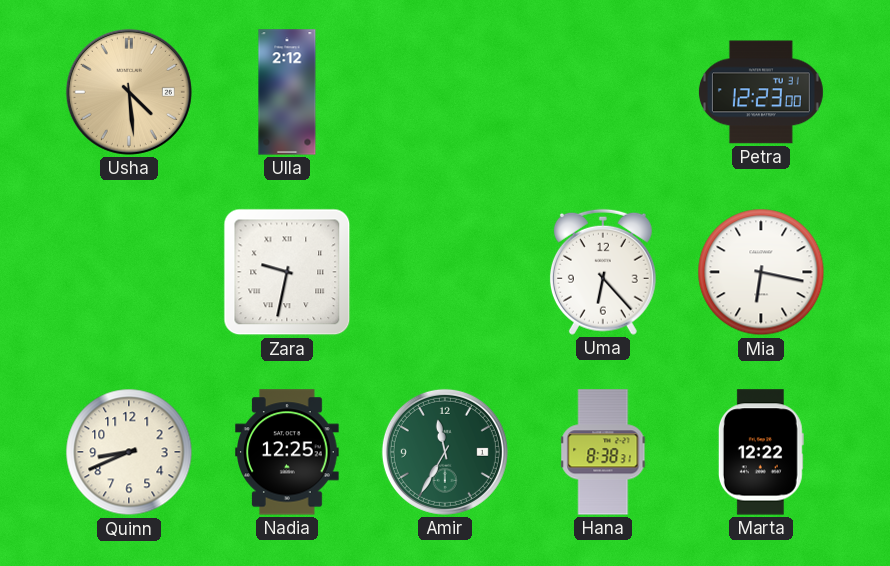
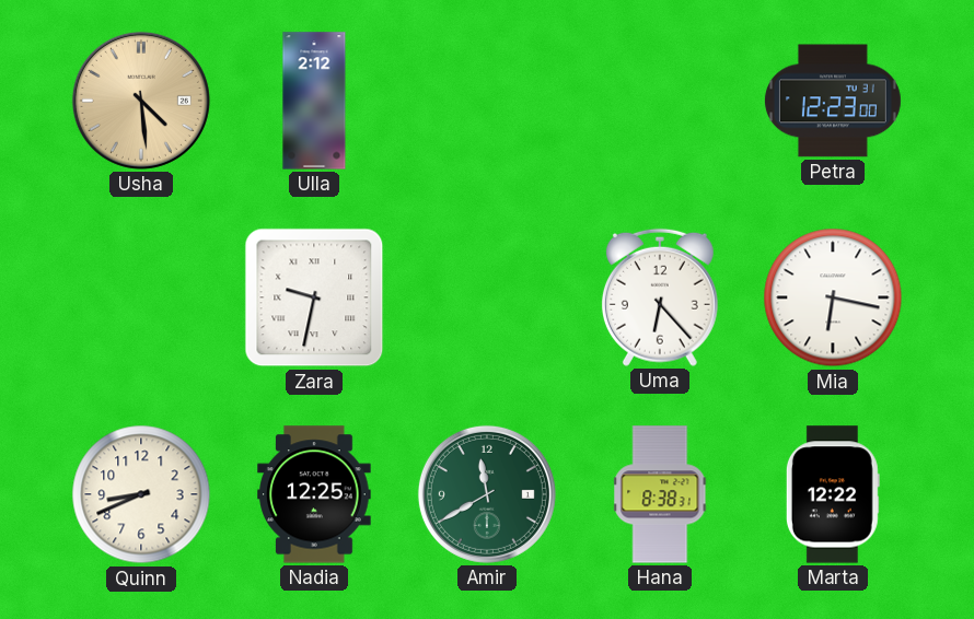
Amir: 11:35 -> 11:40
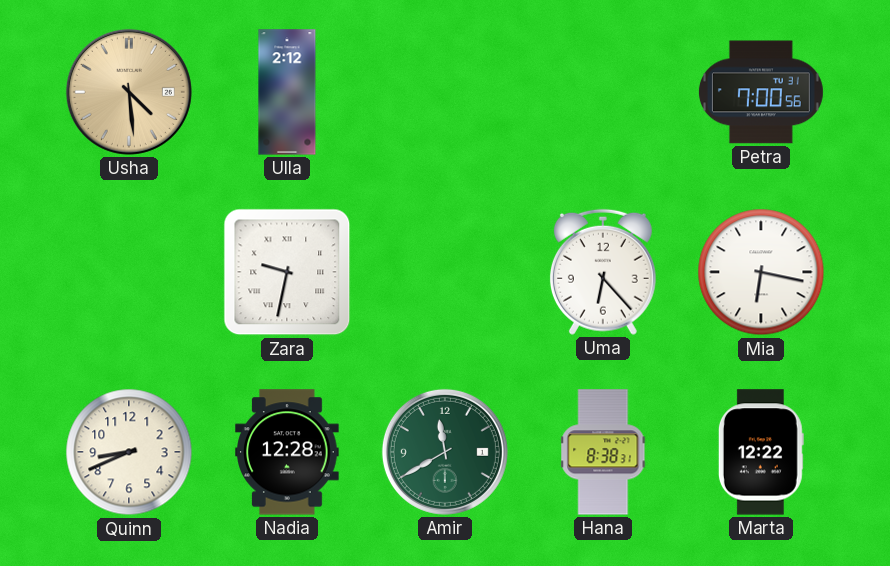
Petra: 12:23 -> 7:00
Nadia: 12:25 -> 12:28
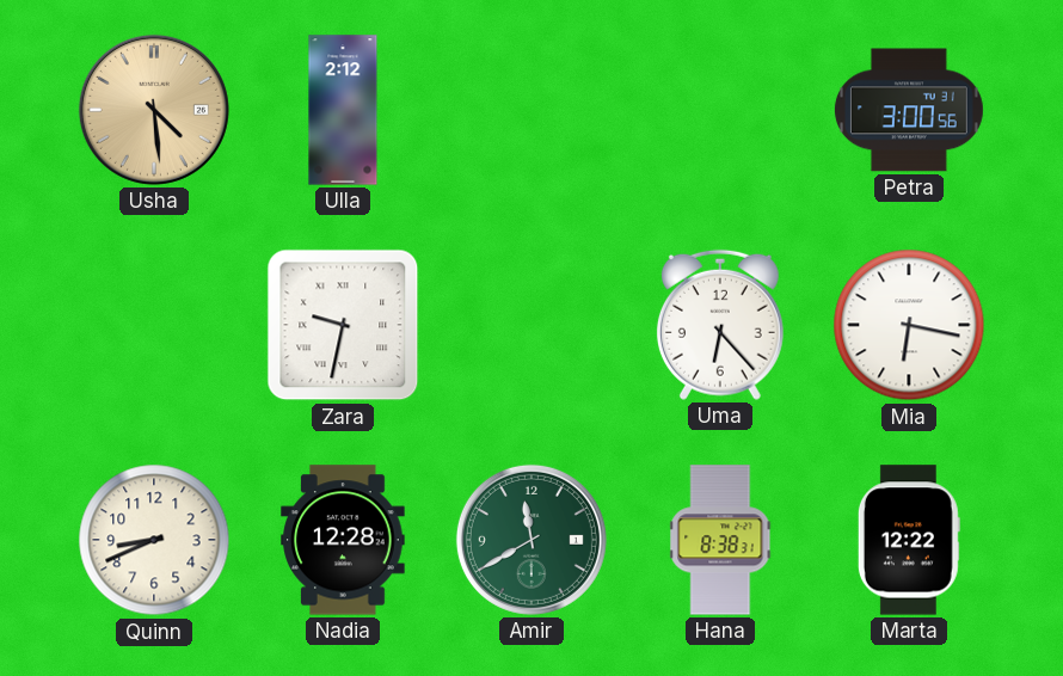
Petra: 7:00 -> 3:00
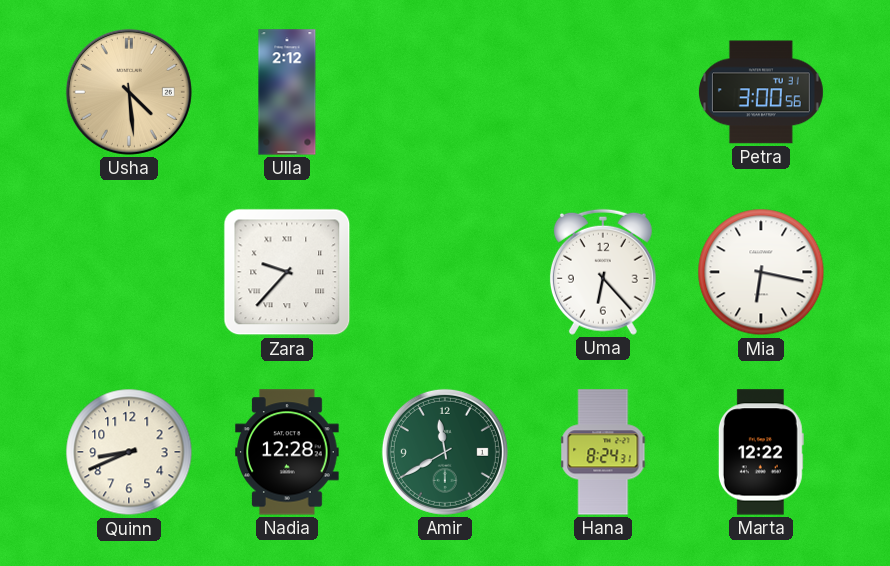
Zara: 9:32 -> 9:37
Hana: 8:38 -> 8:24
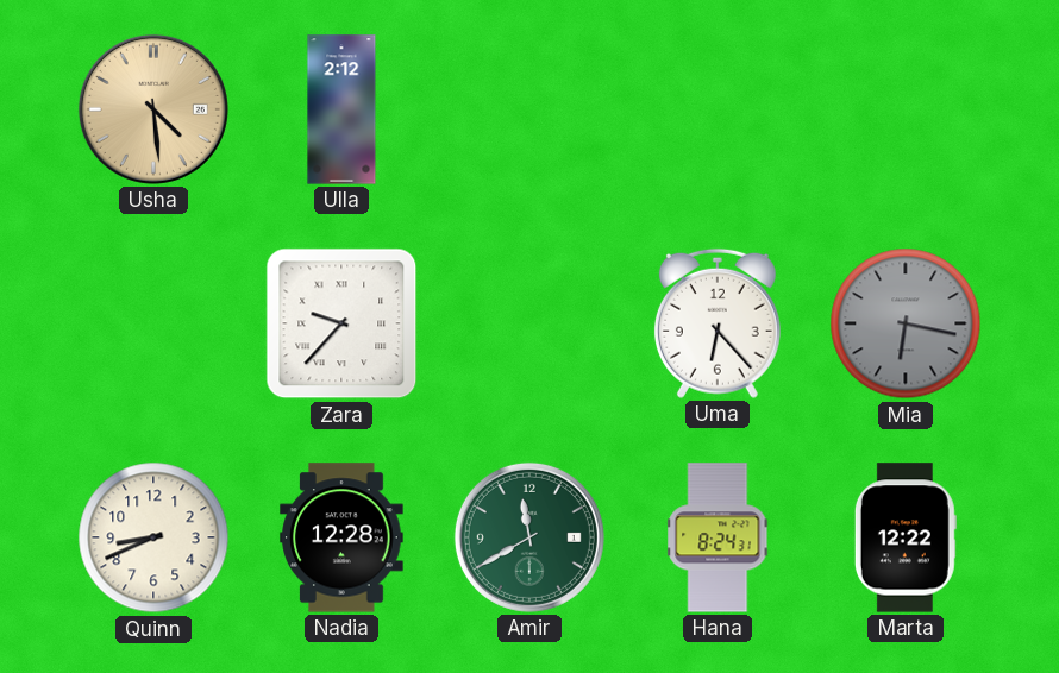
Petra: 3:00 -> none
Mia dial: white -> grey
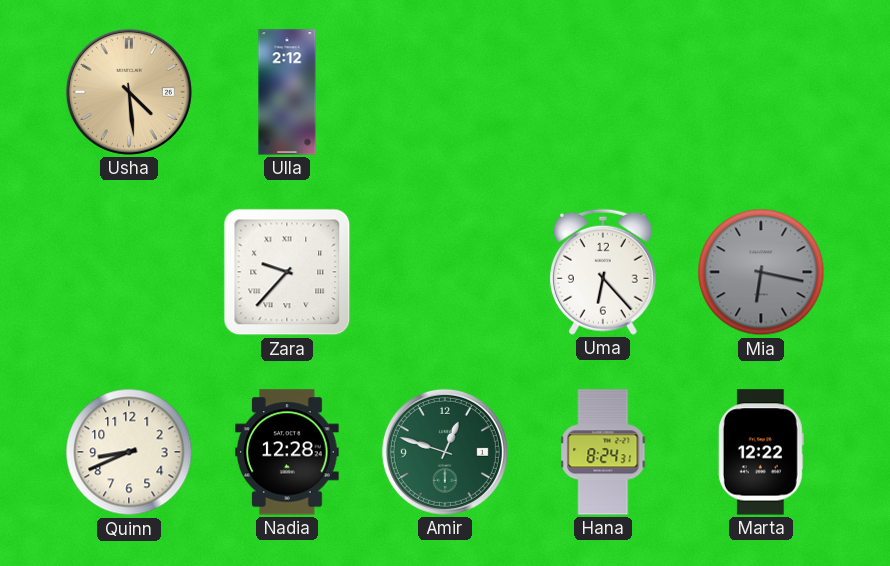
Amir: 11:40 -> 12:48
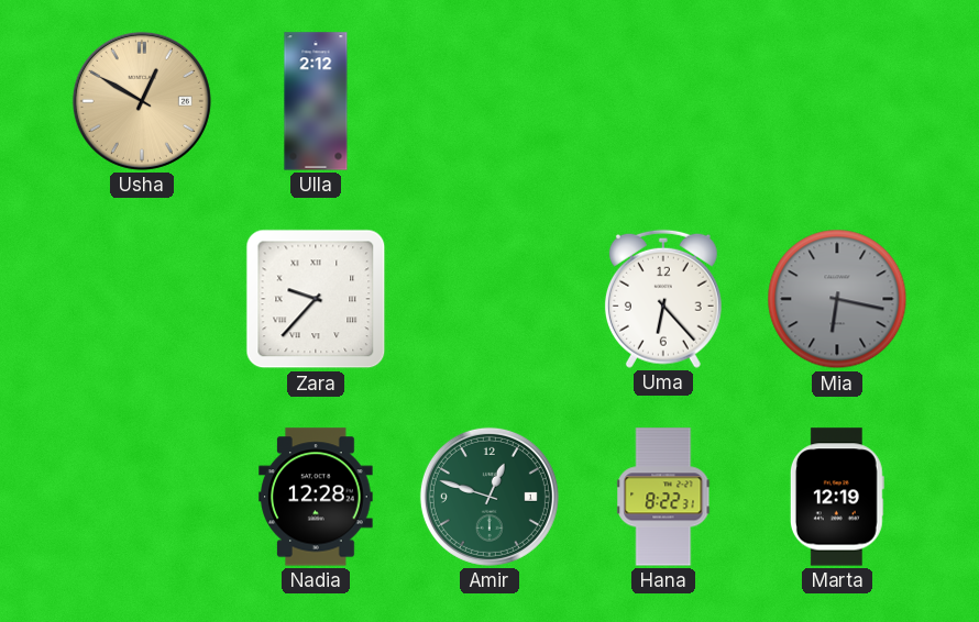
Usha: 4:29 -> 12:50
Quinn: 8:41 -> none
Hana: 8:24 -> 8:22
Marta: 12:22 -> 12:19
